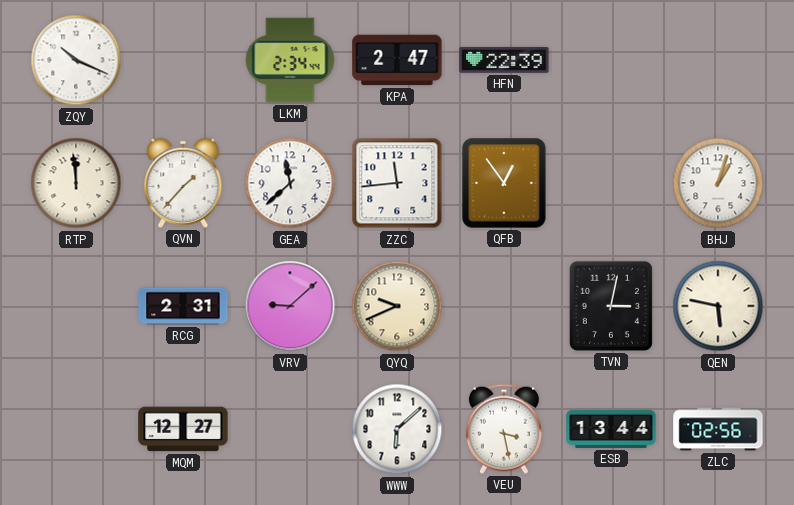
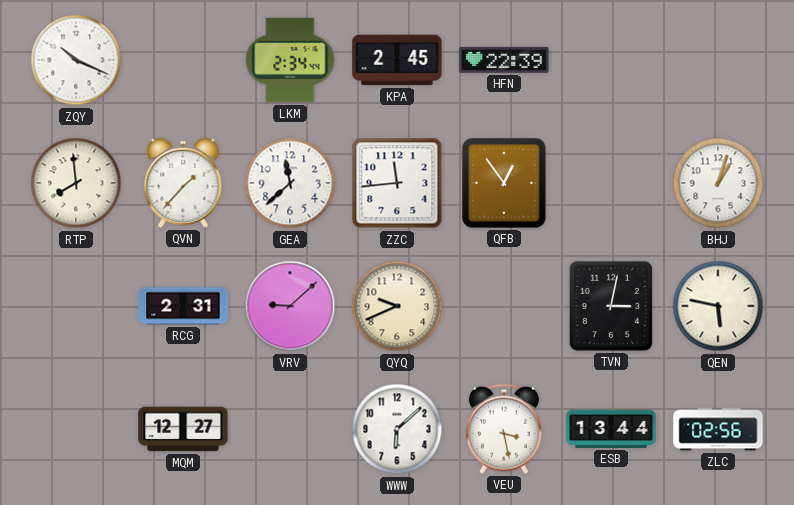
KPA: 2:47 -> 2:45
RTP: 11:59 -> 7:59
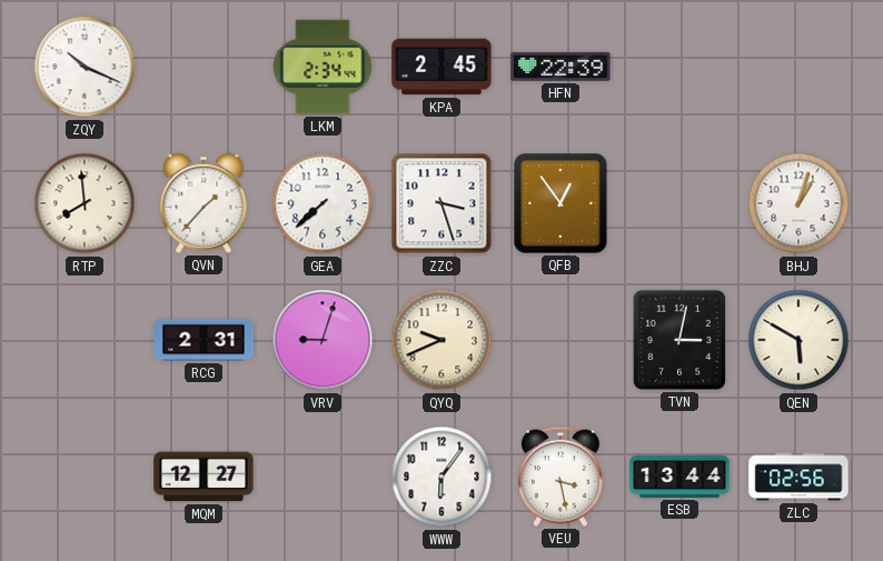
GEA: 11:38 -> 7:38
ZZC: 11:44 -> 3:27
VRV: 9:08 -> 9:03
QEN: 5:47 -> 5:50
WWW: 6:08 -> 6:06
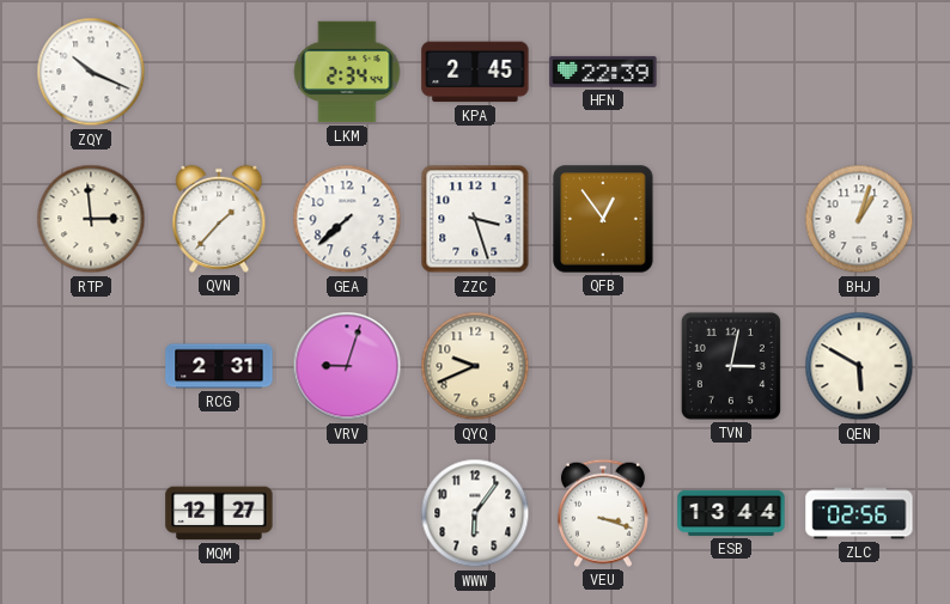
RTP: 7:59 -> 2:59
VEU: 3:28 -> 3:18
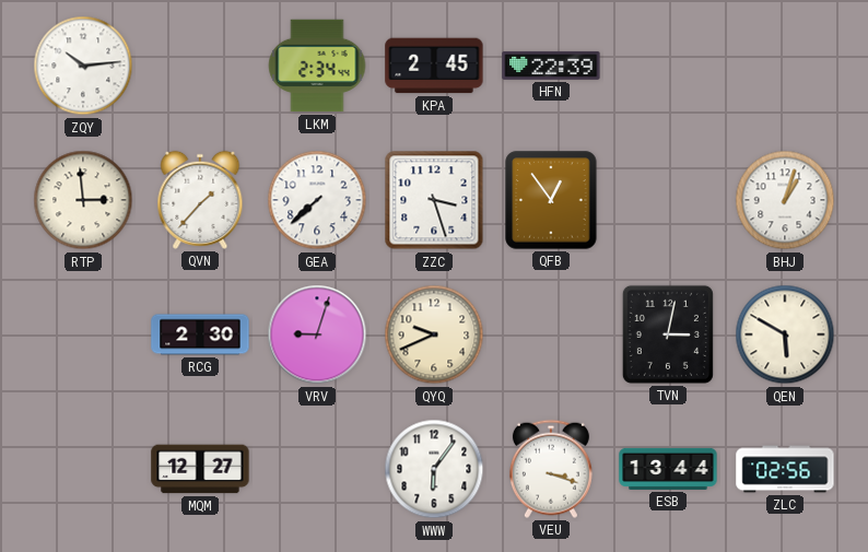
ZQY: 10:19 -> 10:14
RCG: 2:31 -> 2:30
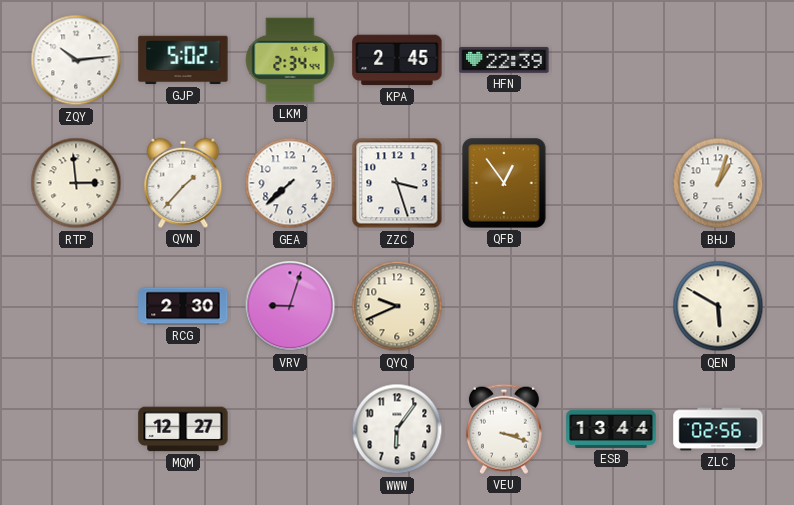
GJP: none -> 5:02
TVN: 3:02 -> none
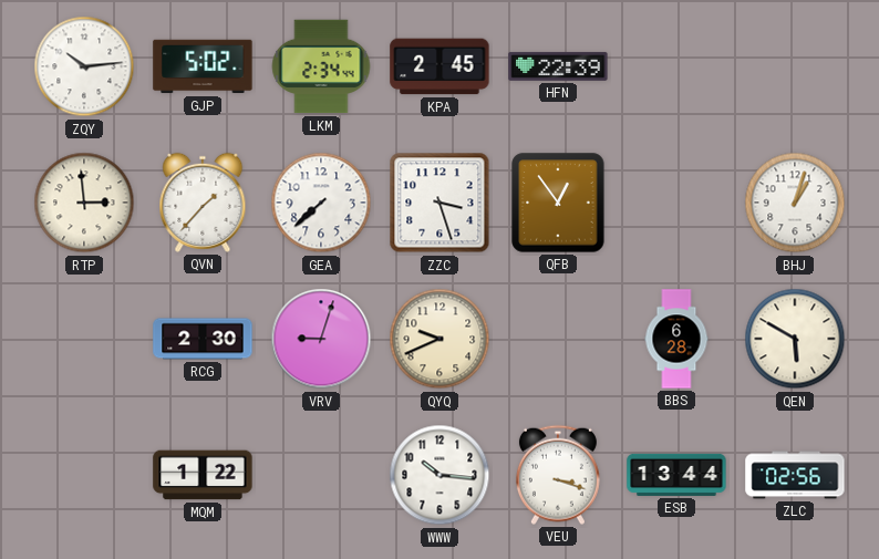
BBS: none -> 6:28
MQM: 12:27 -> 1:22
WWW: 6:06 -> 10:16
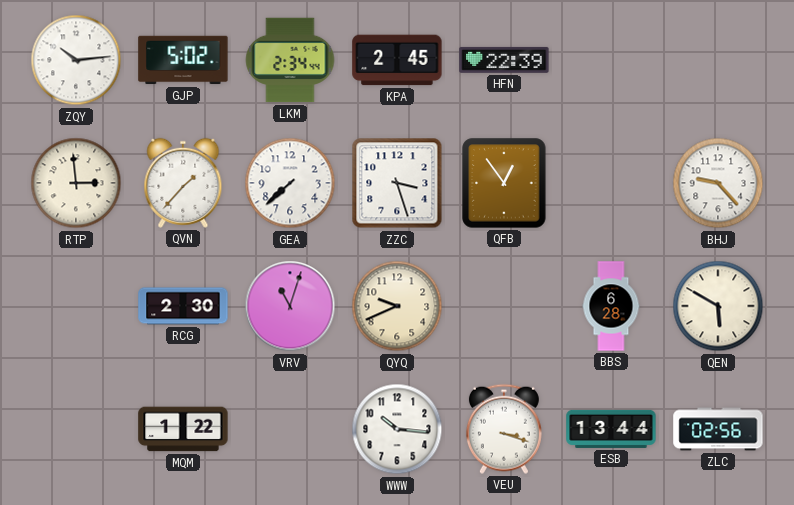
BHJ: 1:03 -> 9:23
VRV: 9:03 -> 11:03
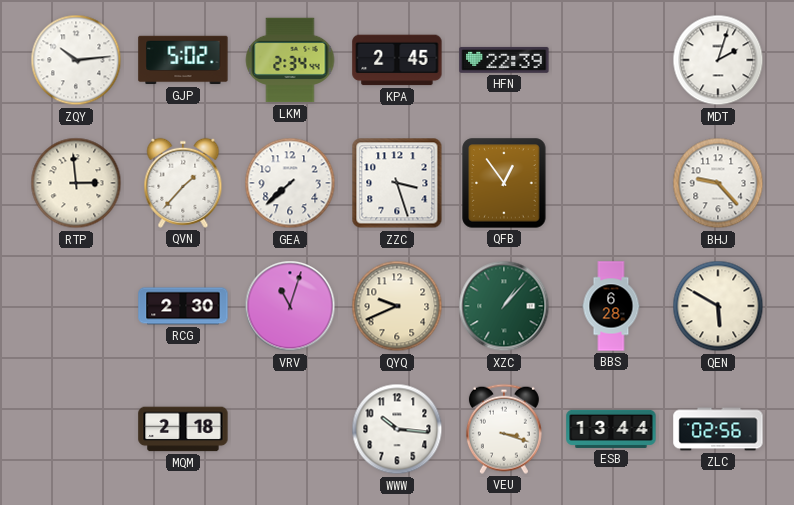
MDT: none -> 2:03
XZC: none -> 1:07
MQM: 1:22 -> 2:18
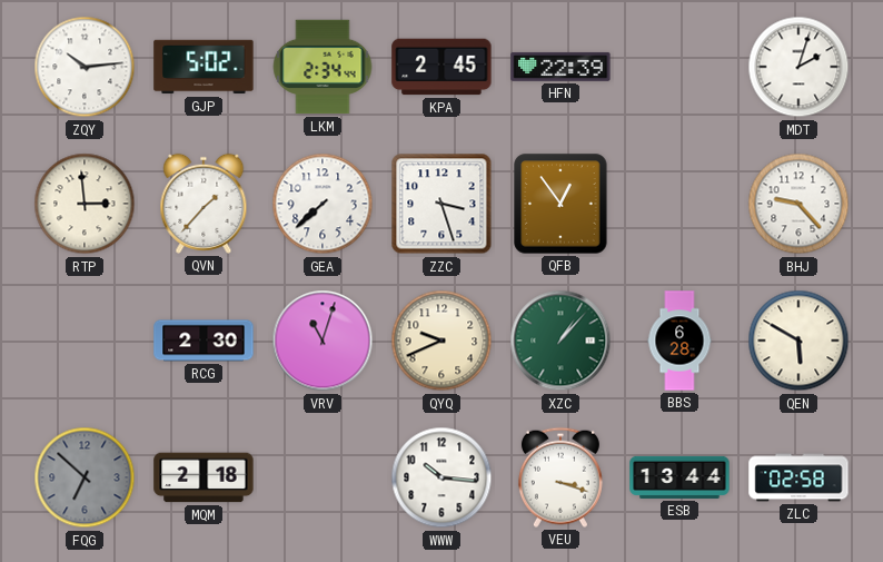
FQG: none -> 6:52
ZLC: 02:56 -> 02:58
